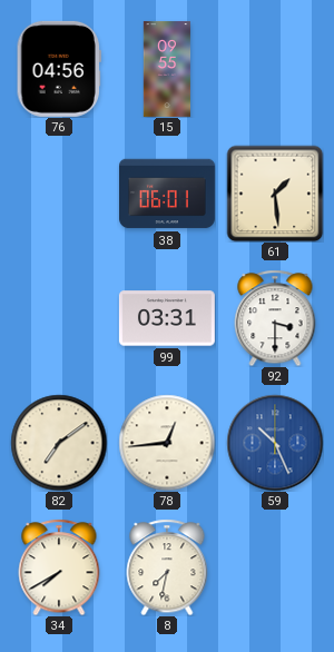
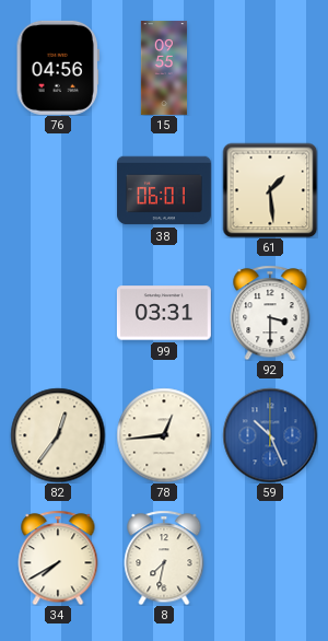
82: 7:09 -> 12:36
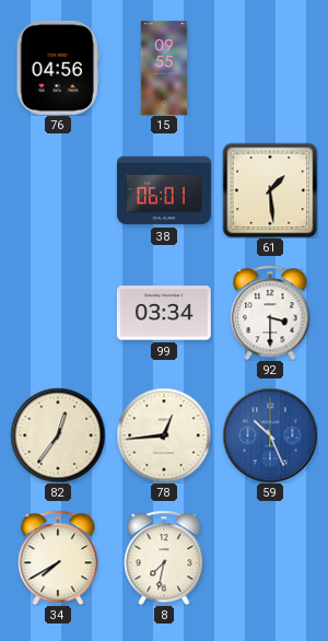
99: 03:31 -> 03:34
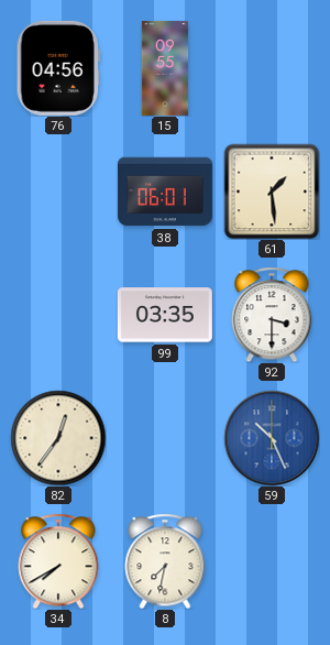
99: 03:34 -> 03:35
78: 12:44 -> none
